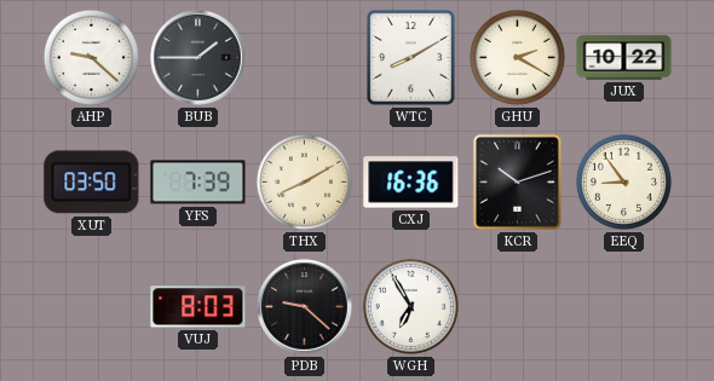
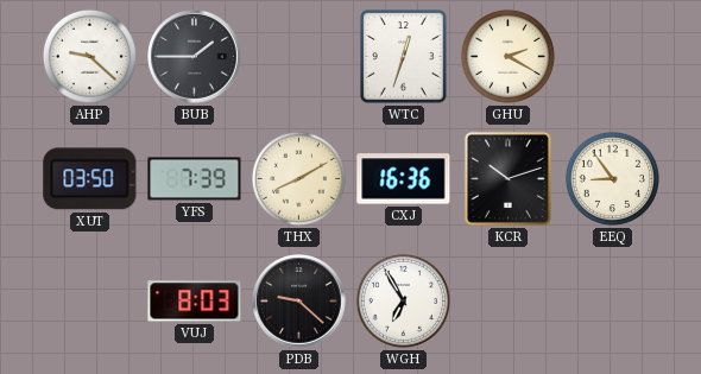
WTC: 8:10 -> 12:33
JUX: 10:22 -> none
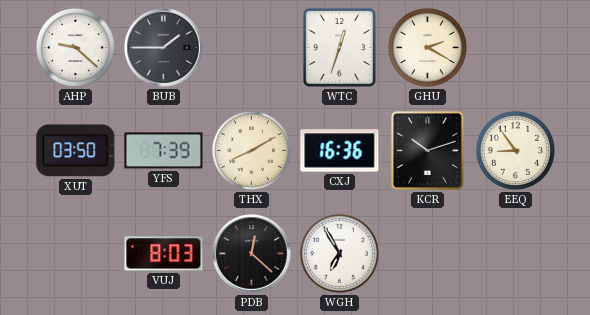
PDB: 9:22 -> 12:22
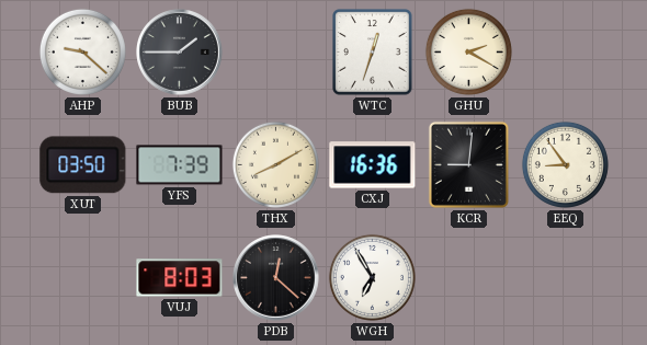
KCR: 10:12 -> 9:01
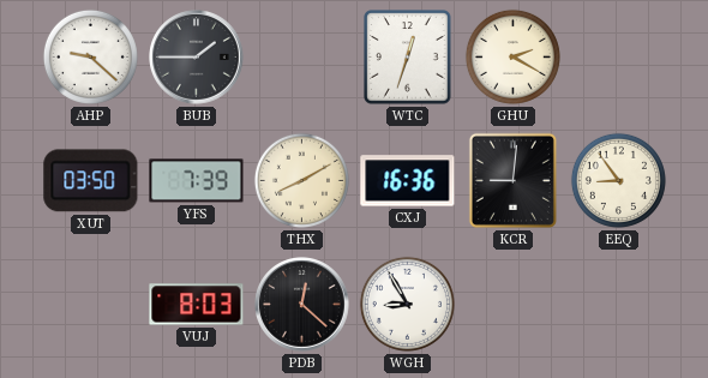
WGH: 6:55 -> 8:55
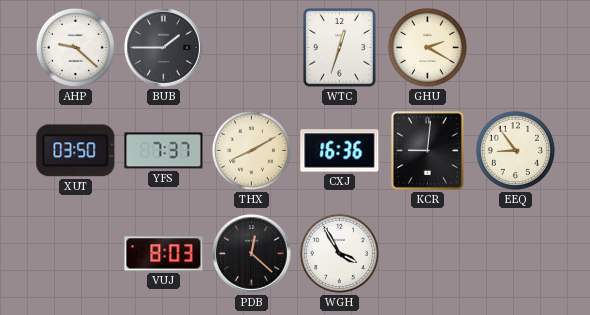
YFS: 7:39 -> 7:37
WGH: 8:55 -> 3:55
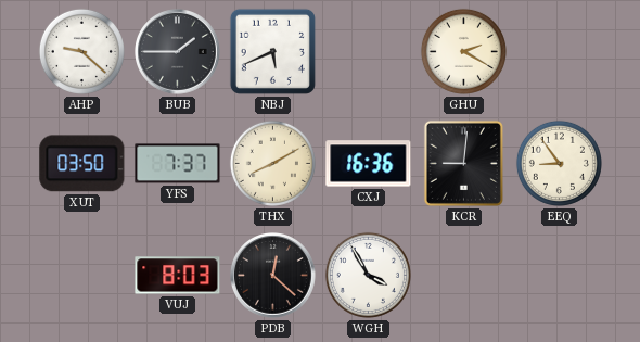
NBJ: none -> 5:41
WTC: 12:33 -> none
